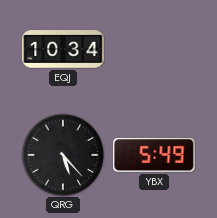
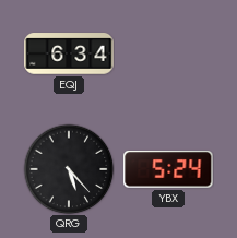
EQJ: 10:34 -> 6:34
YBX: 5:49 -> 5:24
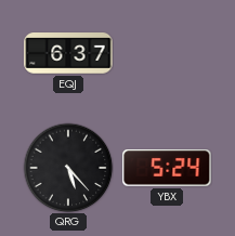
EQJ: 6:34 -> 6:37
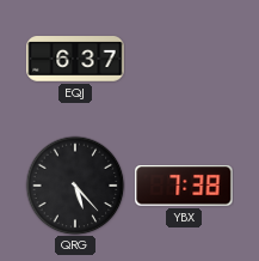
YBX: 5:24 -> 7:38
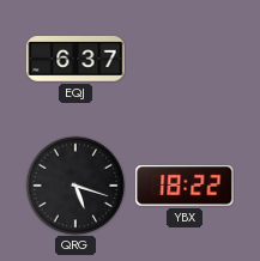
QRG: 5:23 -> 5:18
YBX: 7:38 -> 18:22
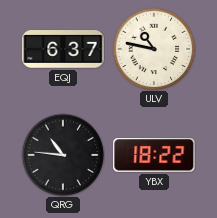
ULV: none -> 10:47
QRG: 5:18 -> 10:46
